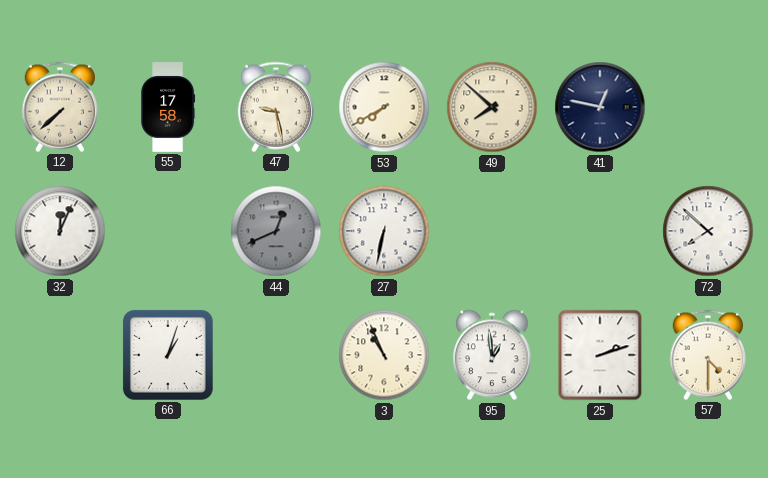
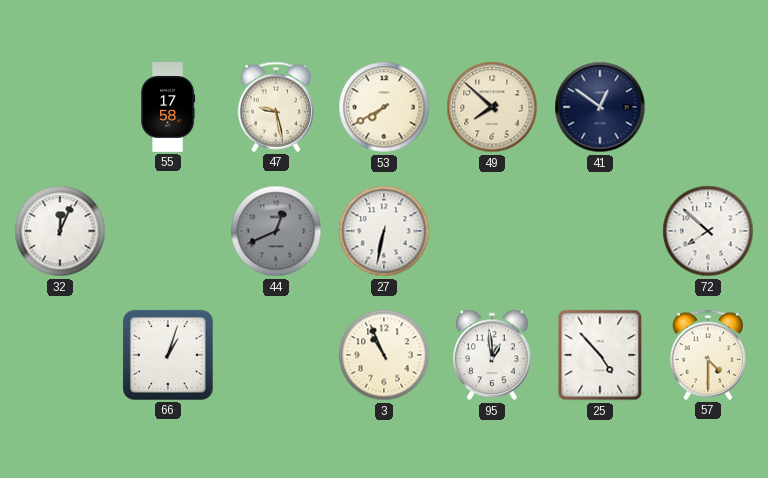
12: 7:38 -> none
41: 12:47 -> 12:51
25: 2:12 -> 4:53
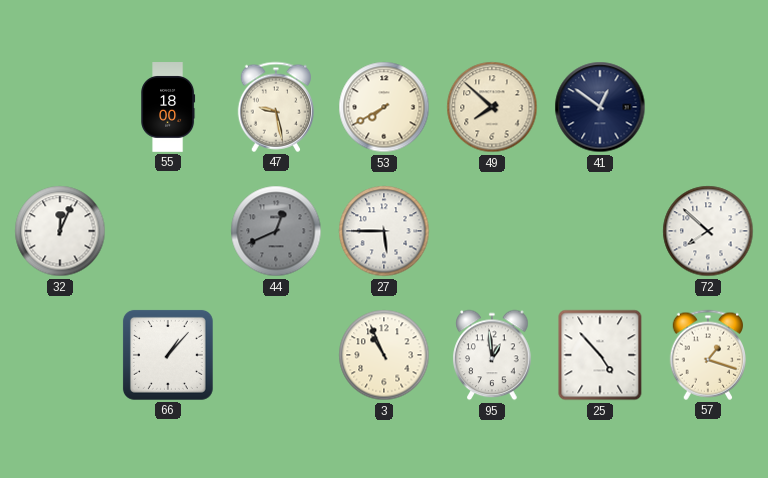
55: 17:58 -> 18:00
27: 6:32 -> 5:45
66: 1:03 -> 1:07
57: 4:30 -> 1:18
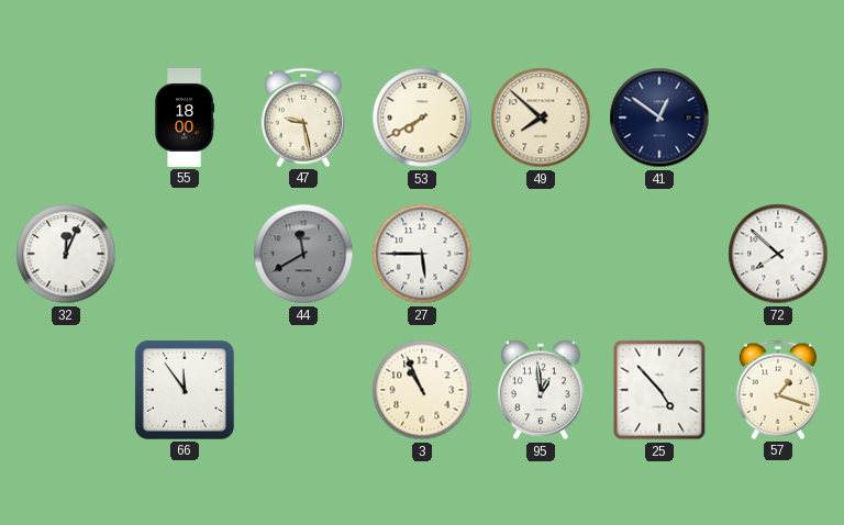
44: 12:41 -> 11:40
66: 1:07 -> 11:54
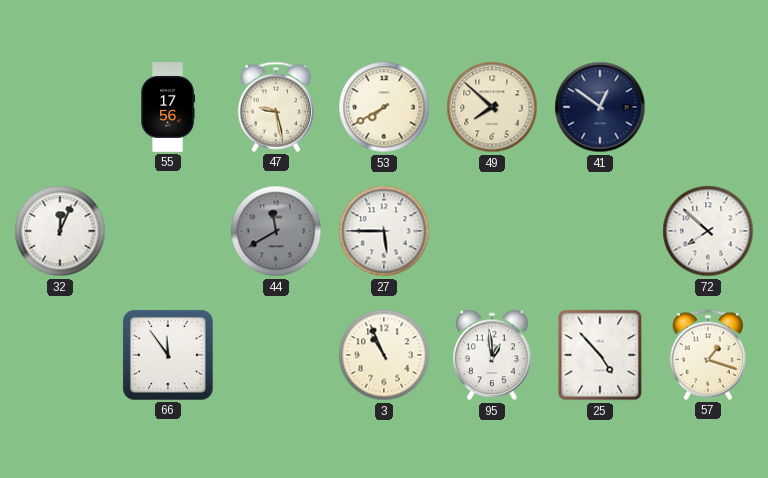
55: 18:00 -> 17:56
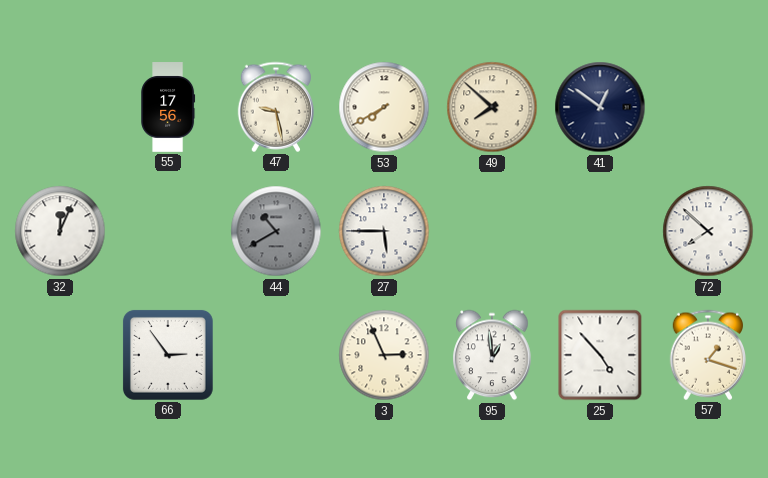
44: 11:40 -> 10:40
66: 11:54 -> 2:54
3: 10:56 -> 2:56
